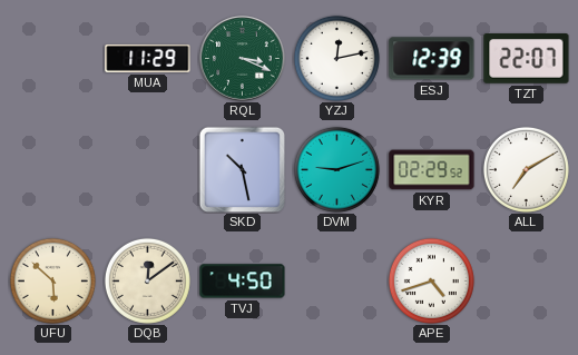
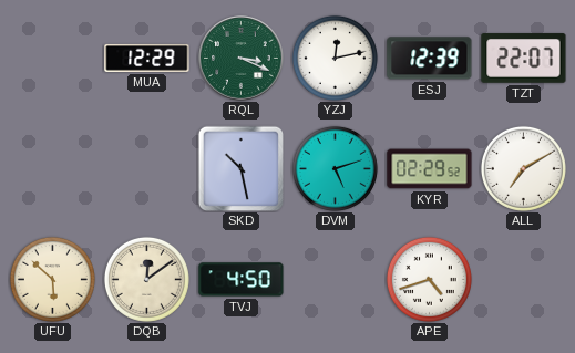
MUA: 11:29 -> 12:29
DVM: 9:12 -> 5:12
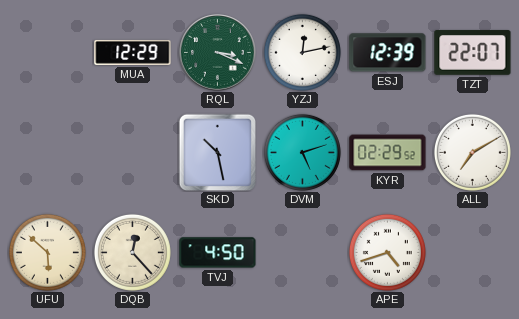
DQB: 12:09 -> 12:23
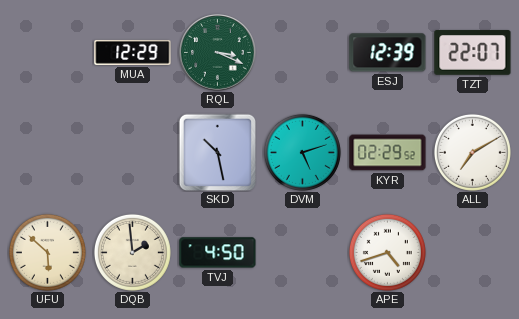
YZJ: 12:13 -> none
DQB: 12:23 -> 1:59
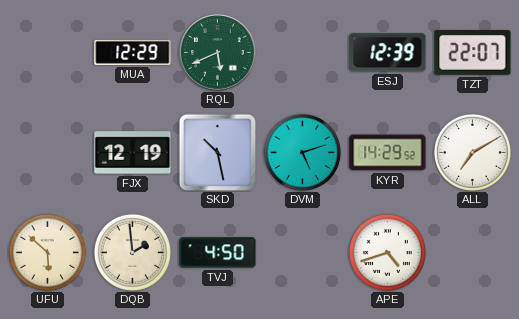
RQL: 3:19 -> 5:41
FJX: none -> 12:19
KYR: 02:29 -> 14:29
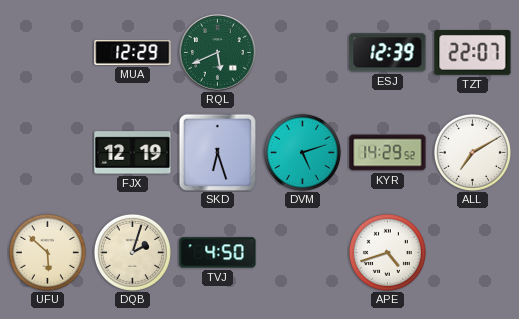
SKD: 10:28 -> 6:27
DQB: 1:59 -> 2:03
